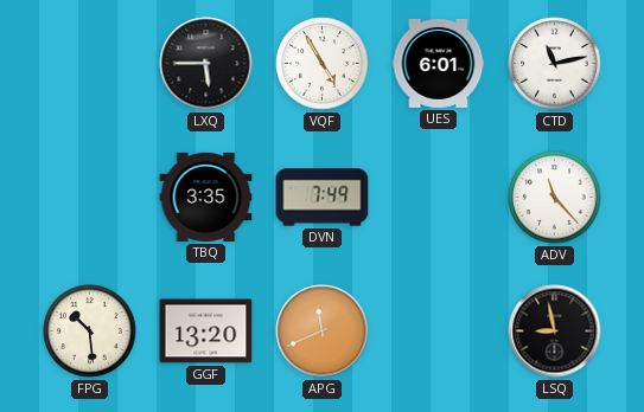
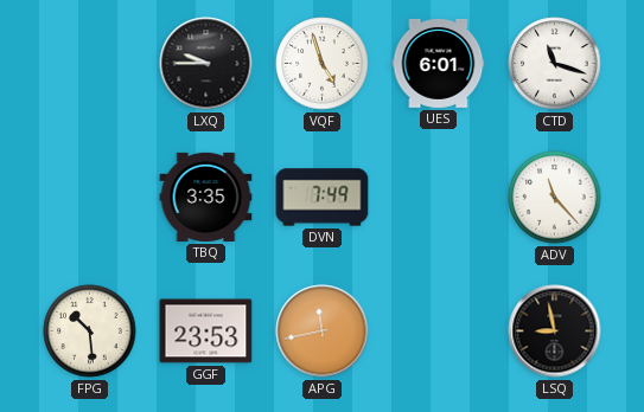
LXQ: 5:45 -> 9:45
VQF: 4:55 -> 4:57
CTD: 11:13 -> 11:18
GGF: 13:20 -> 23:53
APG: 11:41 -> 11:43
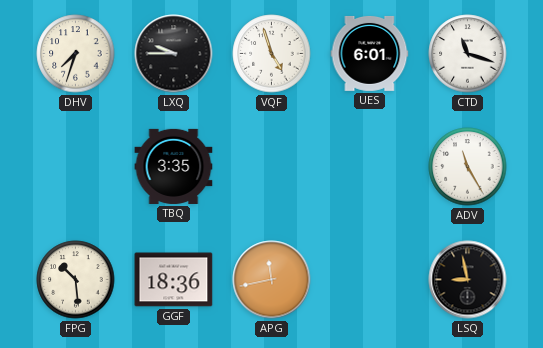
DHV: none -> 7:33
DVN: 7:49 -> none
ADV: 11:23 -> 11:25
GGF: 23:53 -> 18:36
